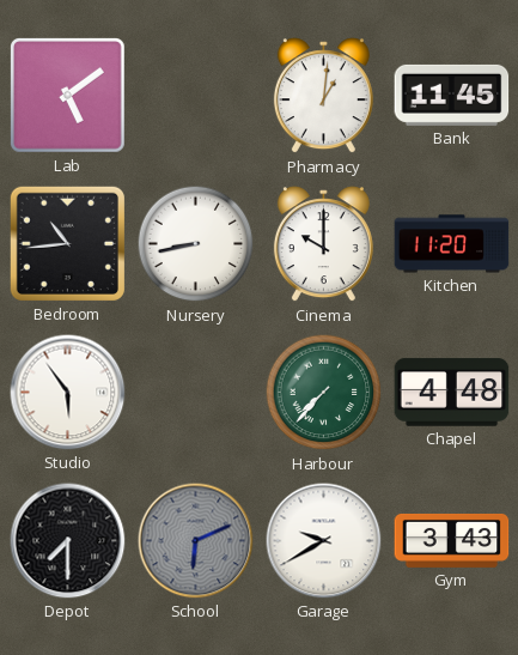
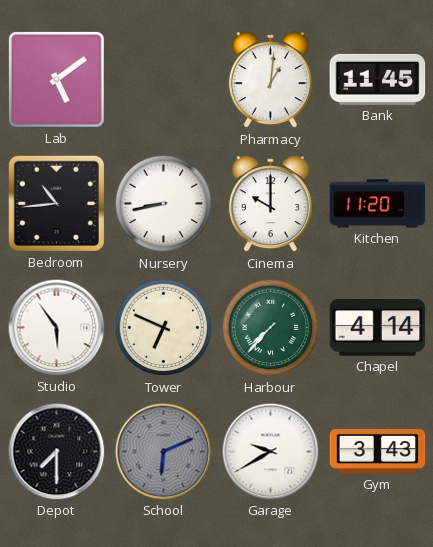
Tower: none -> 6:49
Chapel: 4:48 -> 4:14
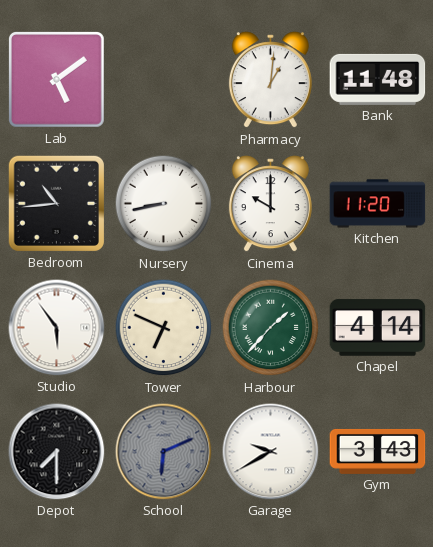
Bank: 11:45 -> 11:48
Harbour: 7:37 -> 1:37
